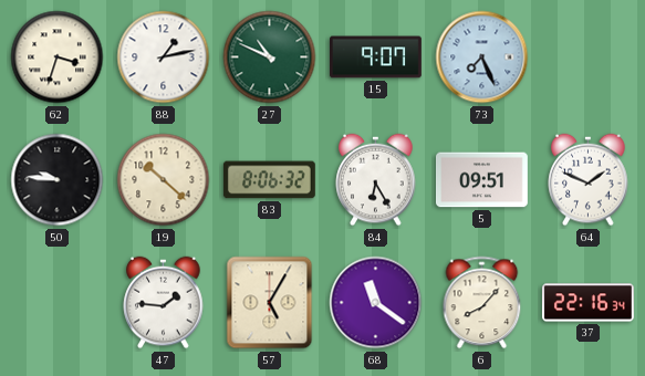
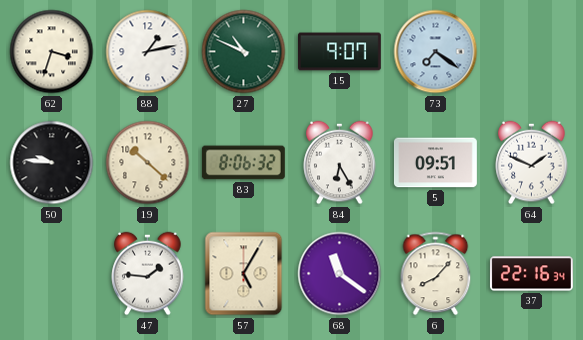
73: 7:26 -> 7:21
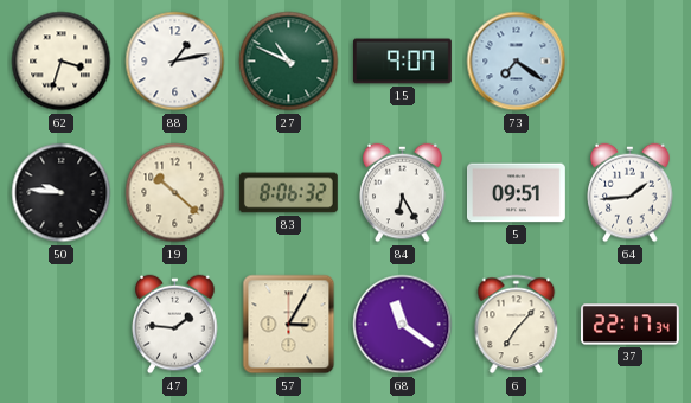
64: 1:49 -> 1:44
57: 5:05 -> 3:05
6: 8:07 -> 7:07
37: 22:16 -> 22:17
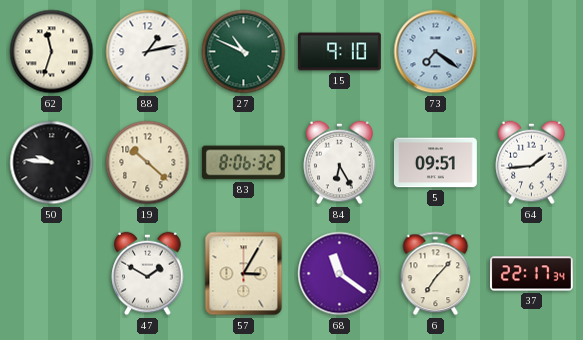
62: 3:33 -> 11:33
15: 9:07 -> 9:10
47: 1:46 -> 1:50
